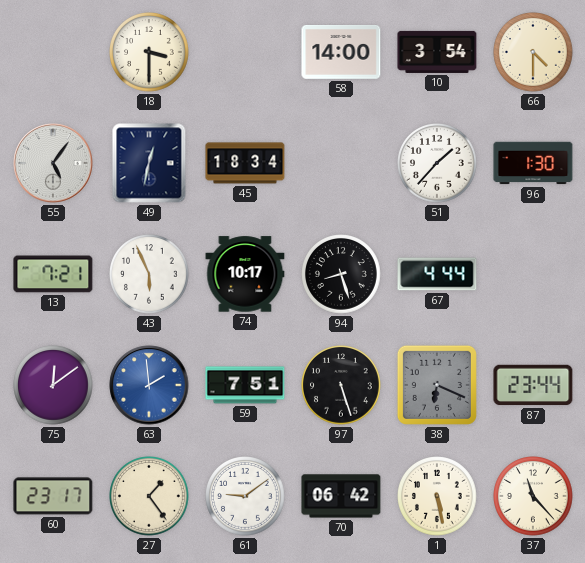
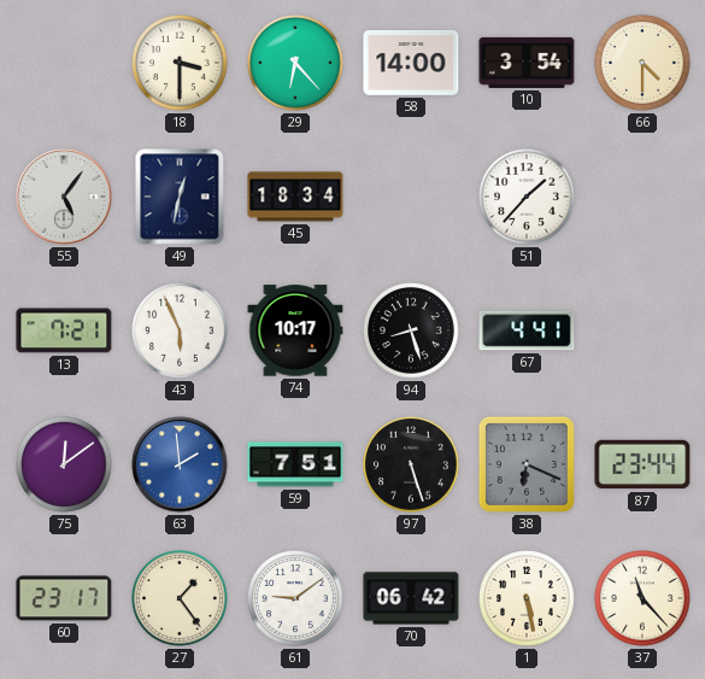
29: none -> 6:23
96: 1:30 -> none
67: 4:44 -> 4:41
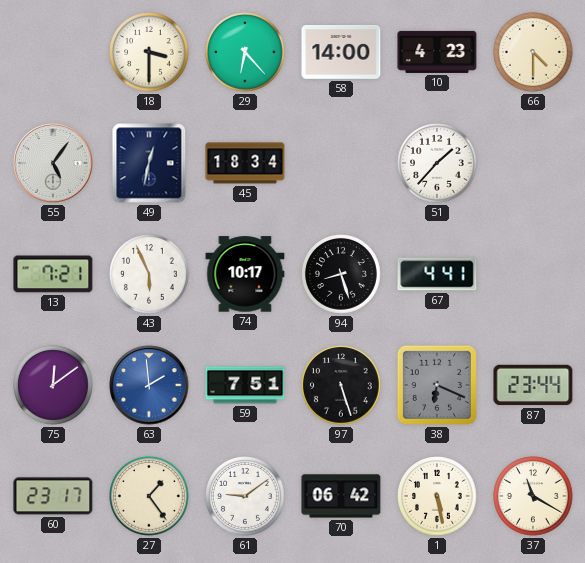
10: 3:54 -> 4:23
37: 11:23 -> 11:20
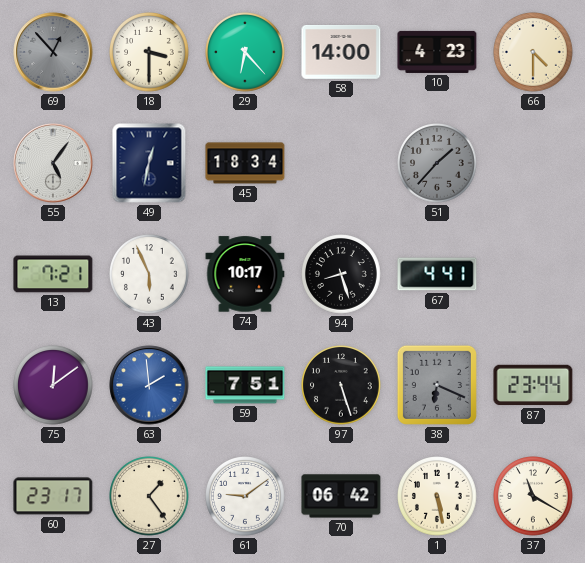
69: none -> 12:53
51 dial: white -> grey
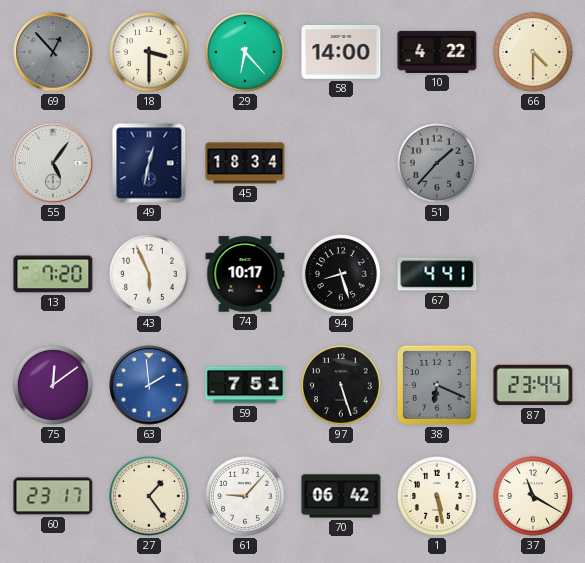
10: 4:23 -> 4:22
13: 7:21 -> 7:20
61: 9:09 -> 9:07
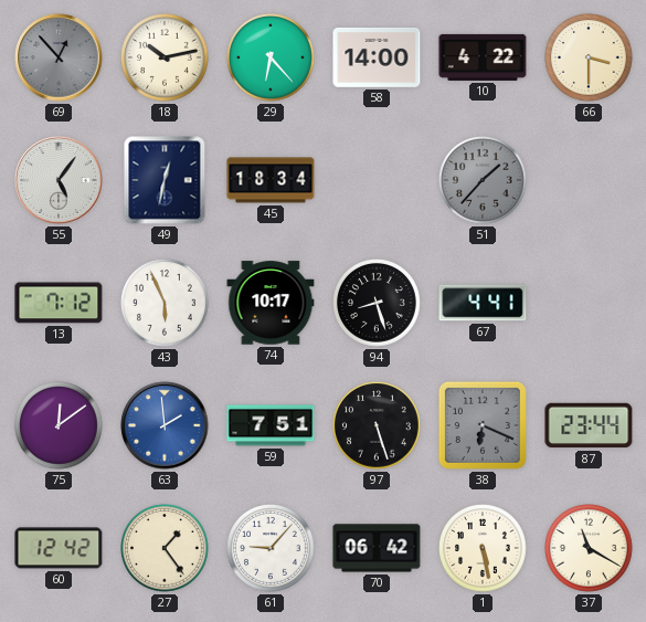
18: 3:30 -> 10:13
66: 4:30 -> 3:30
13: 7:20 -> 7:12
60: 23:17 -> 12:42
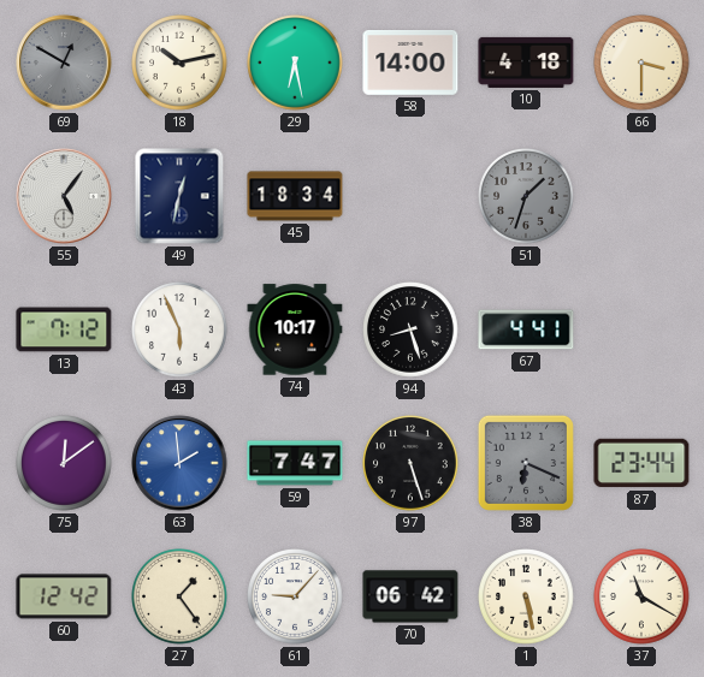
69: 12:53 -> 12:50
29: 6:23 -> 6:28
10: 4:22 -> 4:18
51: 1:37 -> 1:33
59: 7:51 -> 7:47
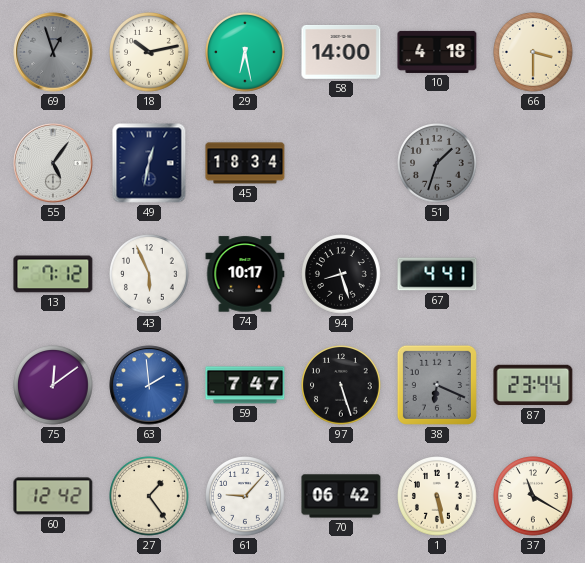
69: 12:50 -> 12:57
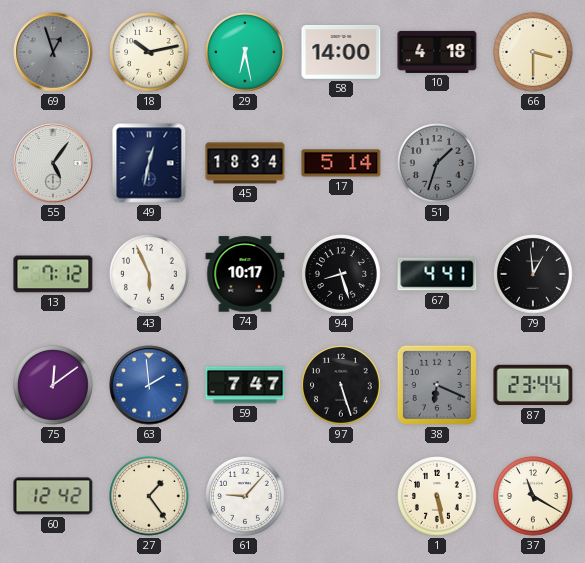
17: none -> 5:14
79: none -> 12:59
70: 06:42 -> none
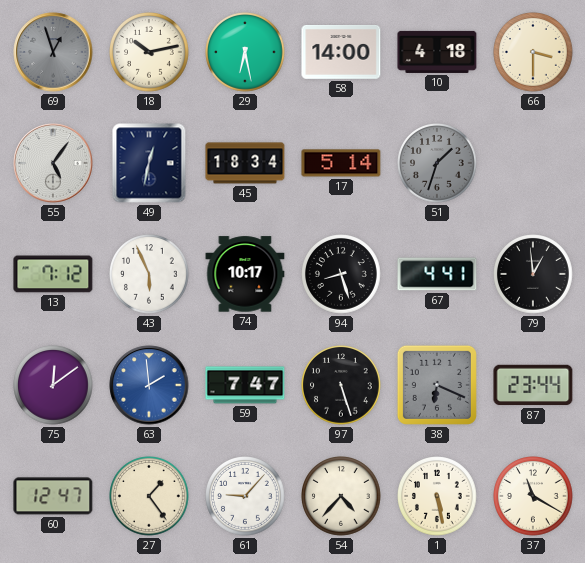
60: 12:42 -> 12:47
54: none -> 4:37
